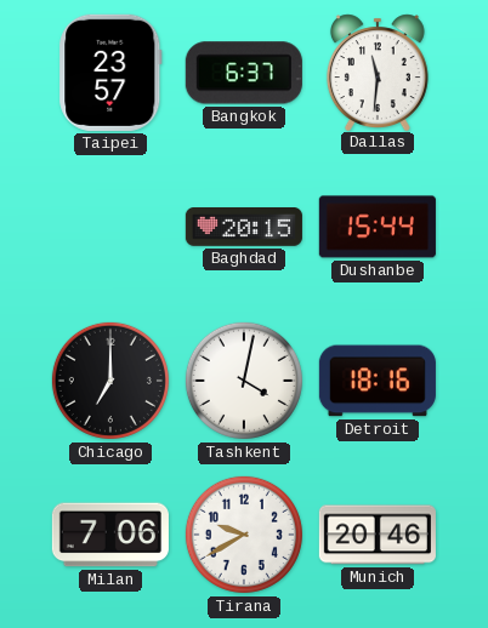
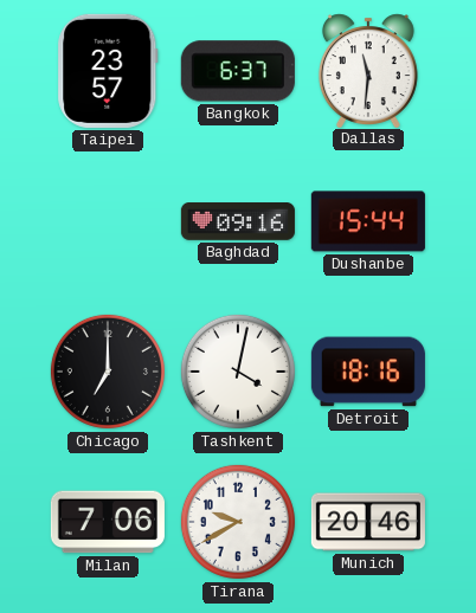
Baghdad: 20:15 -> 09:16
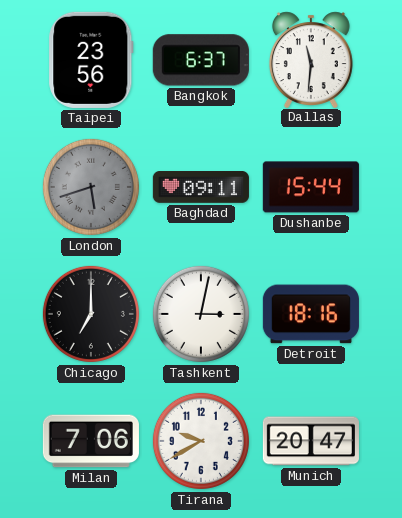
Taipei: 23:57 -> 23:56
London: none -> 5:42
Baghdad: 09:16 -> 09:11
Tashkent: 4:02 -> 3:02
Munich: 20:46 -> 20:47
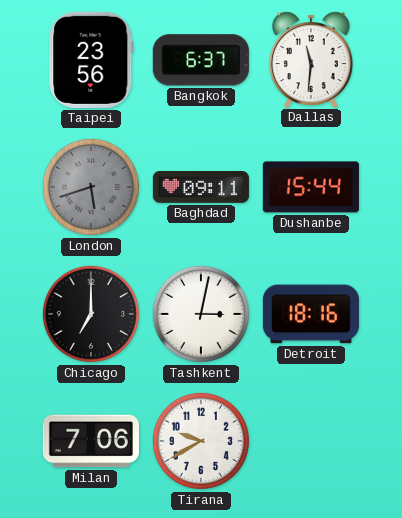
Munich: 20:47 -> none
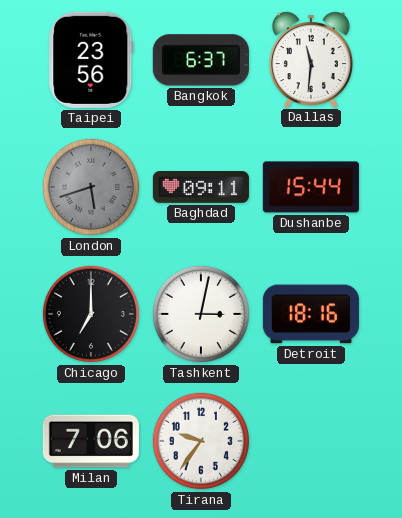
Tirana: 9:40 -> 9:36
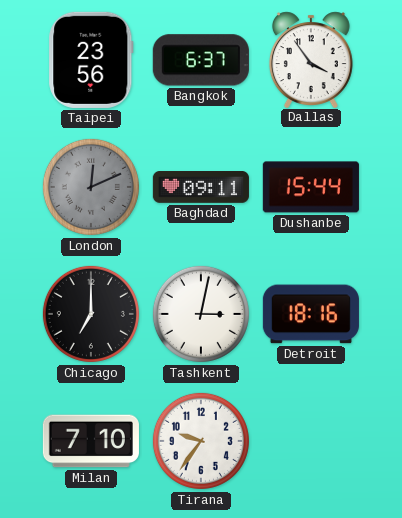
Dallas: 11:31 -> 3:54
London: 5:42 -> 12:11
Milan: 7:06 -> 7:10
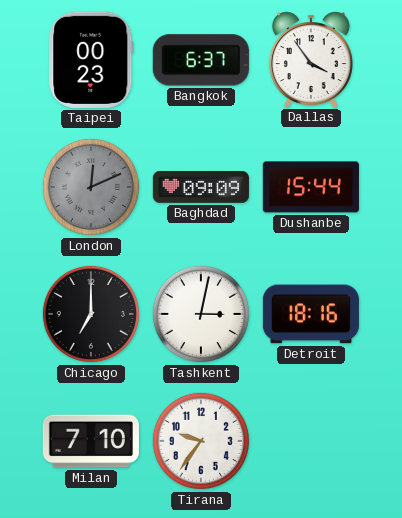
Taipei: 23:56 -> 00:23
Baghdad: 09:11 -> 09:09
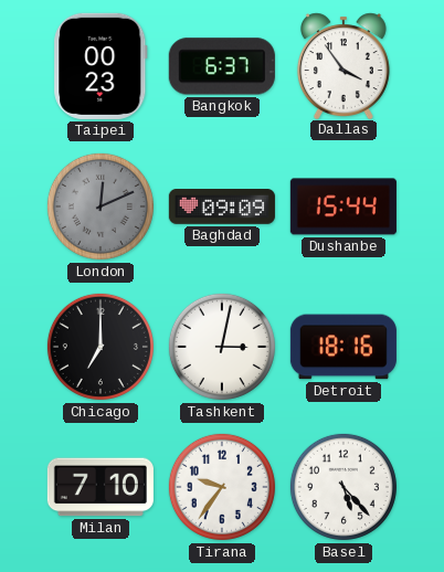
Basel: none -> 5:23
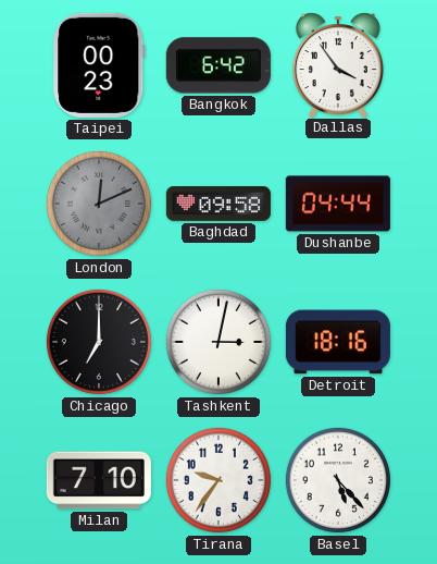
Bangkok: 6:37 -> 6:42
Baghdad: 09:09 -> 09:58
Dushanbe: 15:44 -> 04:44
